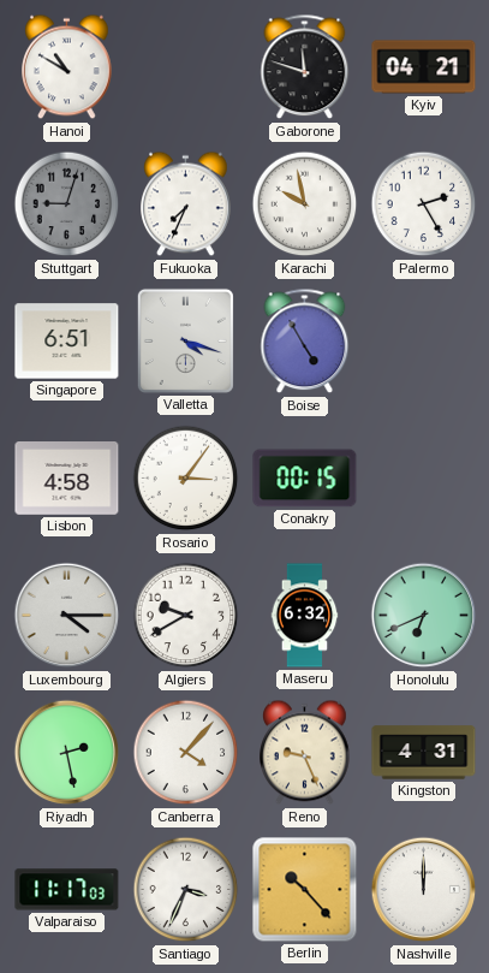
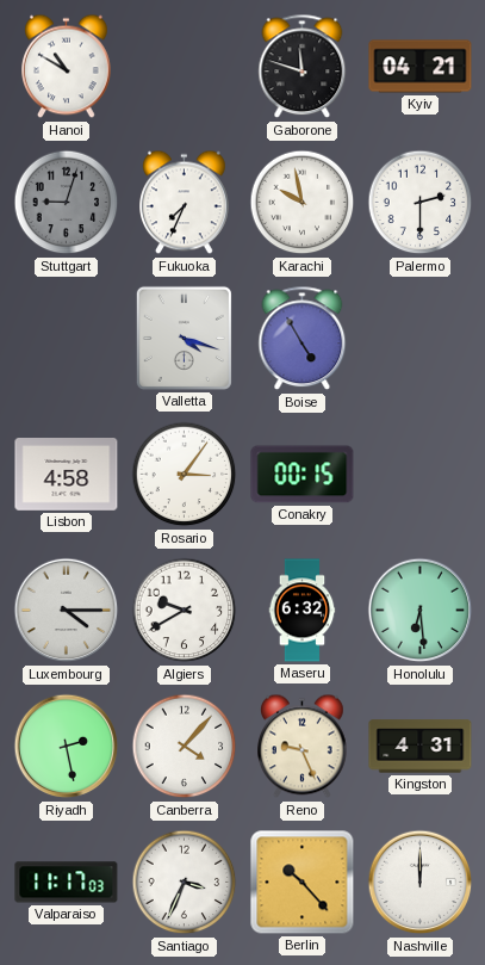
Palermo: 2:25 -> 2:30
Singapore: 6:51 -> none
Honolulu: 6:41 -> 6:29
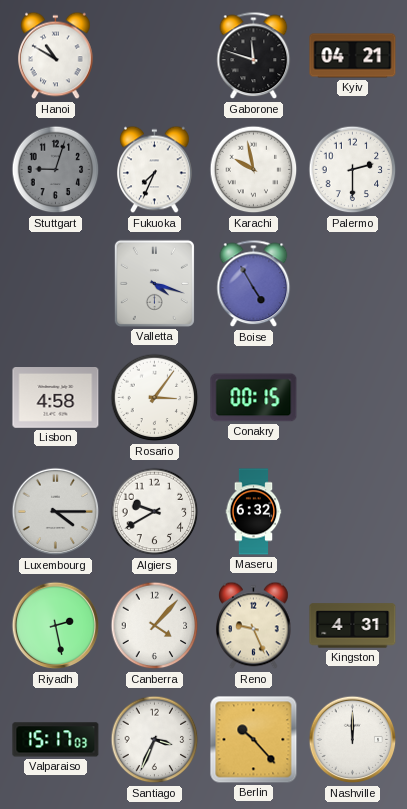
Honolulu: 6:29 -> none
Valparaiso: 11:17 -> 15:17
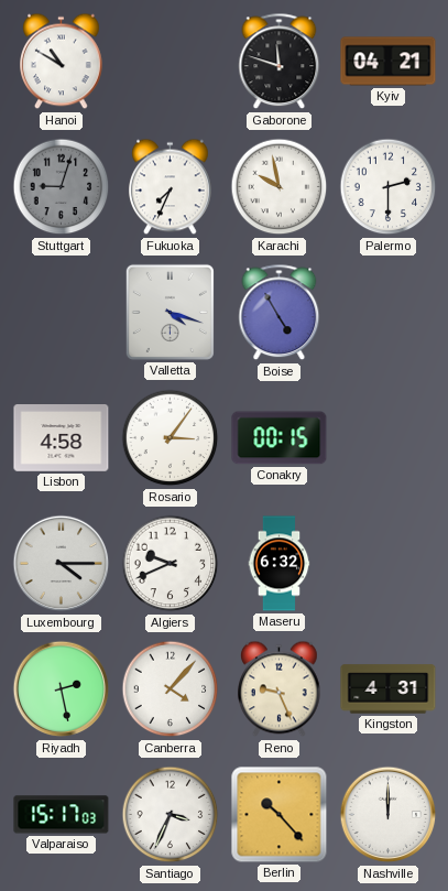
Algiers: 9:40 -> 9:41
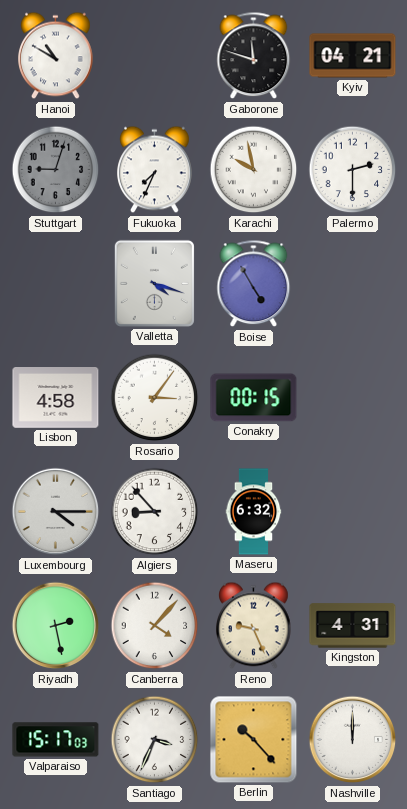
Algiers: 9:41 -> 8:53
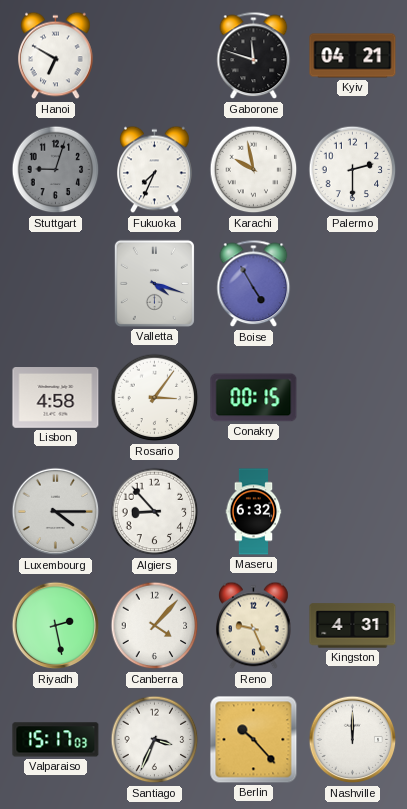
Hanoi: 10:50 -> 6:50
